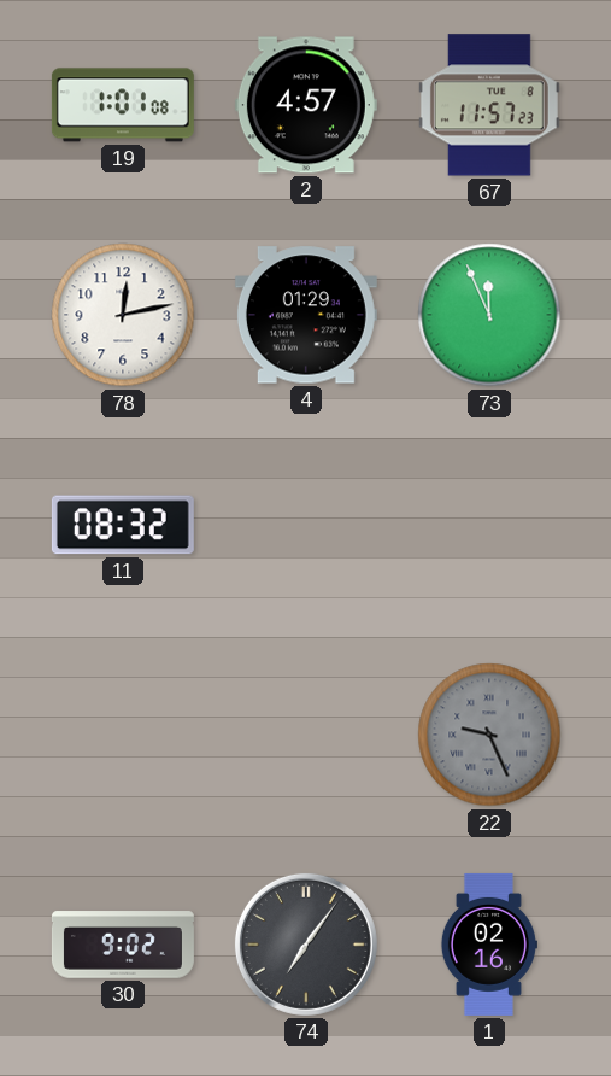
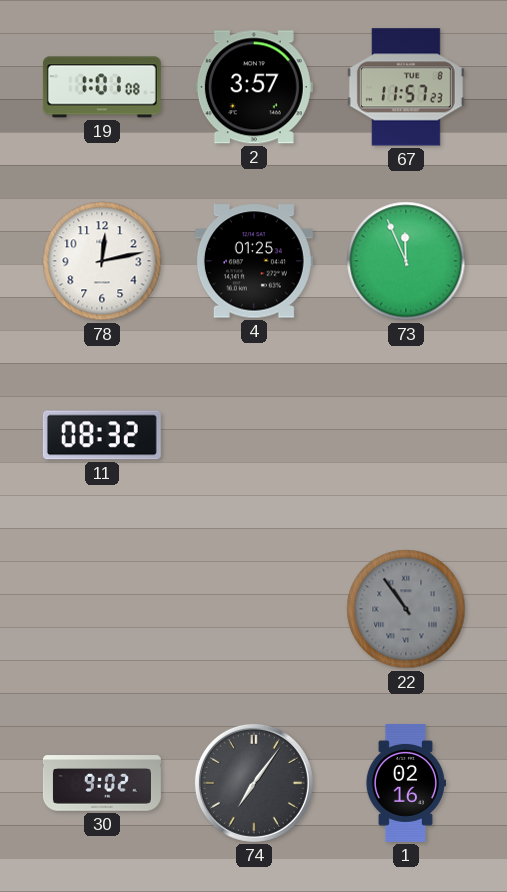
2: 4:57 -> 3:57
4: 01:29 -> 01:25
22: 9:26 -> 10:54
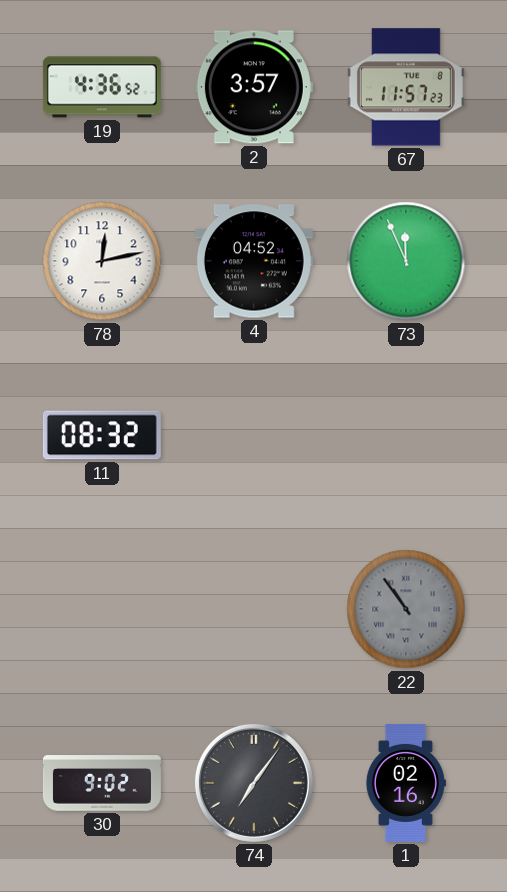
19: 1:01 -> 4:36
4: 01:25 -> 04:52
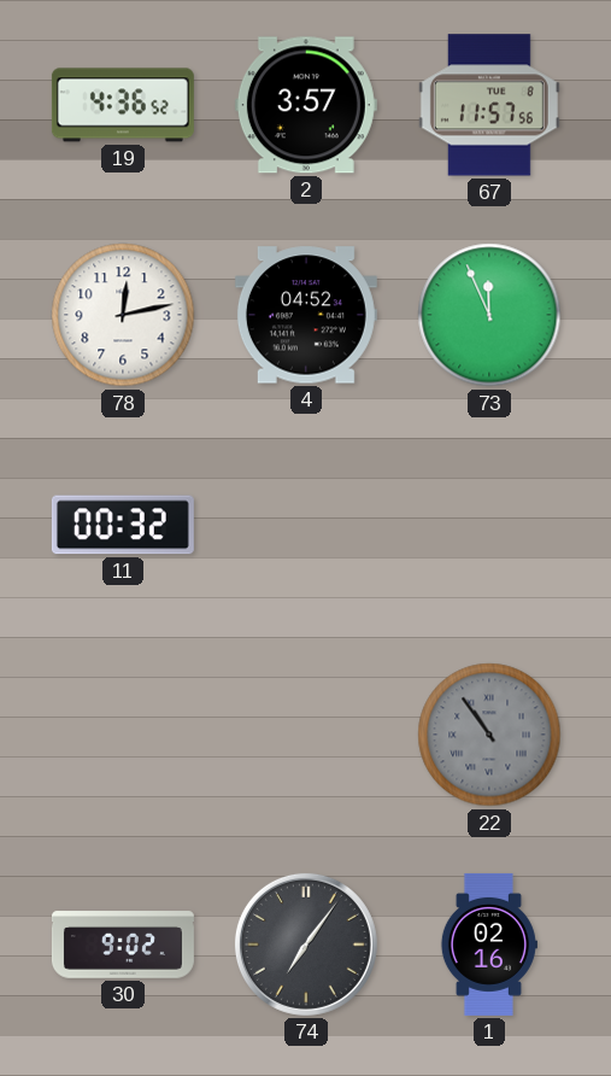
67: 11:57:23 -> 11:57:56
11: 08:32 -> 00:32
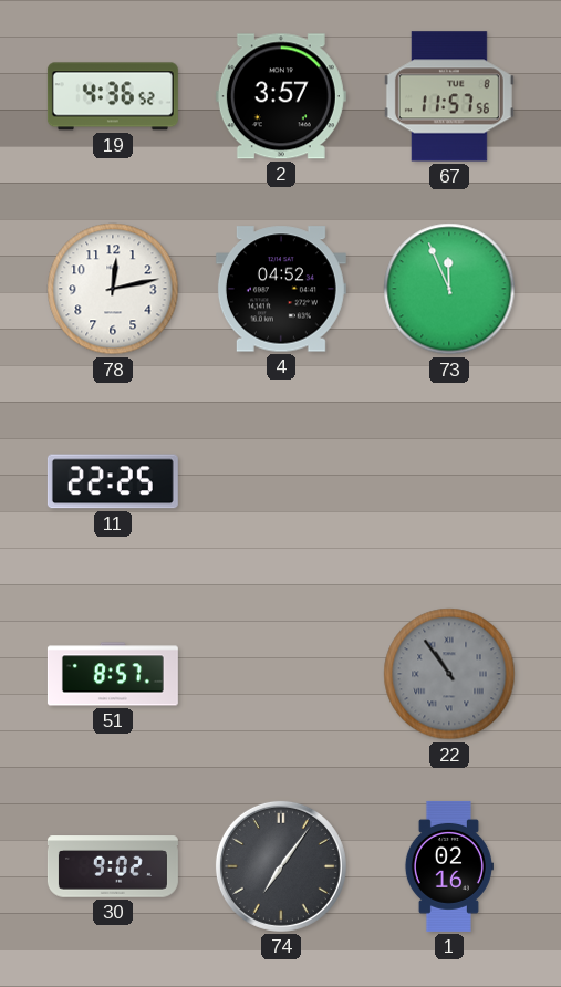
11: 00:32 -> 22:25
51: none -> 8:57
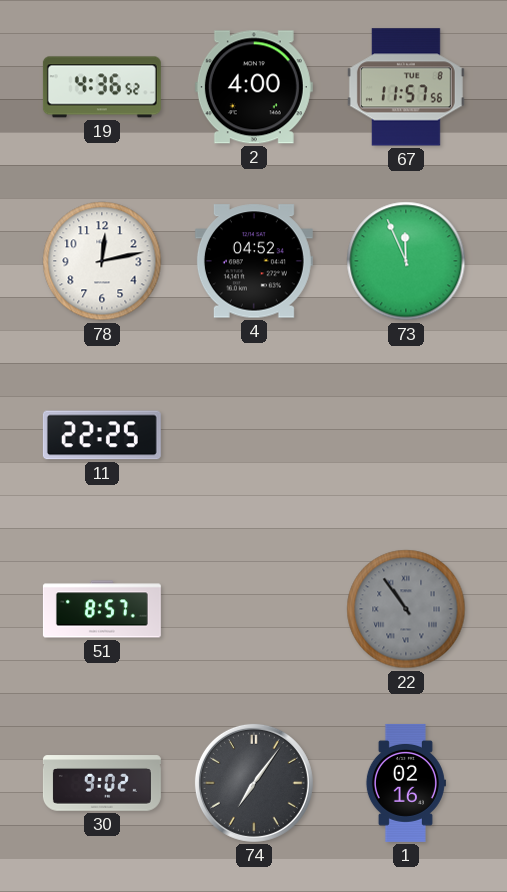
2: 3:57 -> 4:00
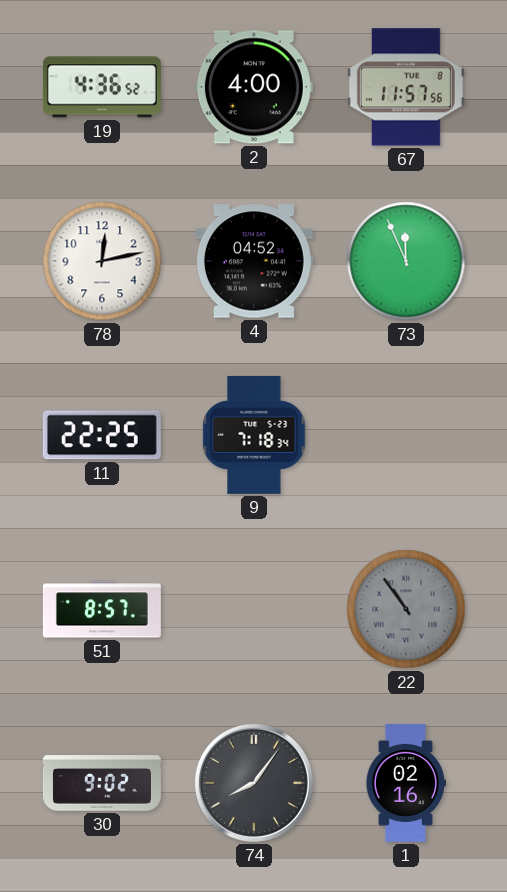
9: none -> 7:18
74: 7:06 -> 8:06
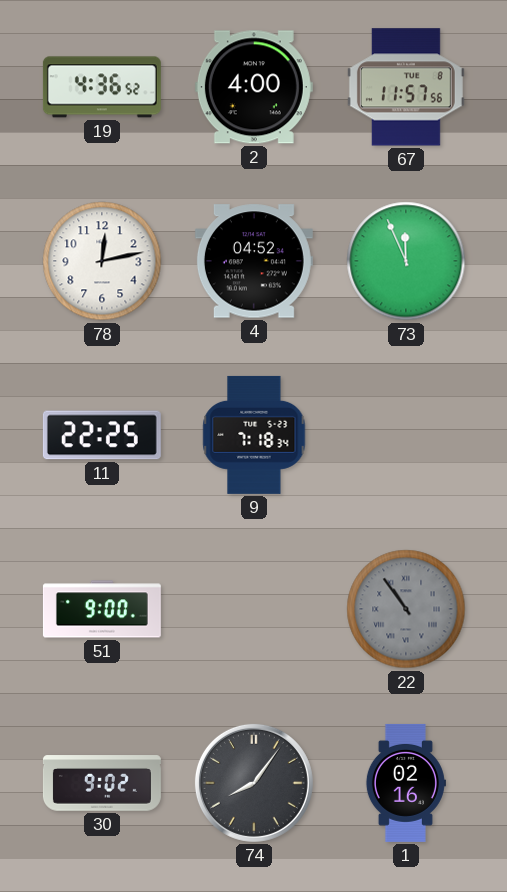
51: 8:57 -> 9:00
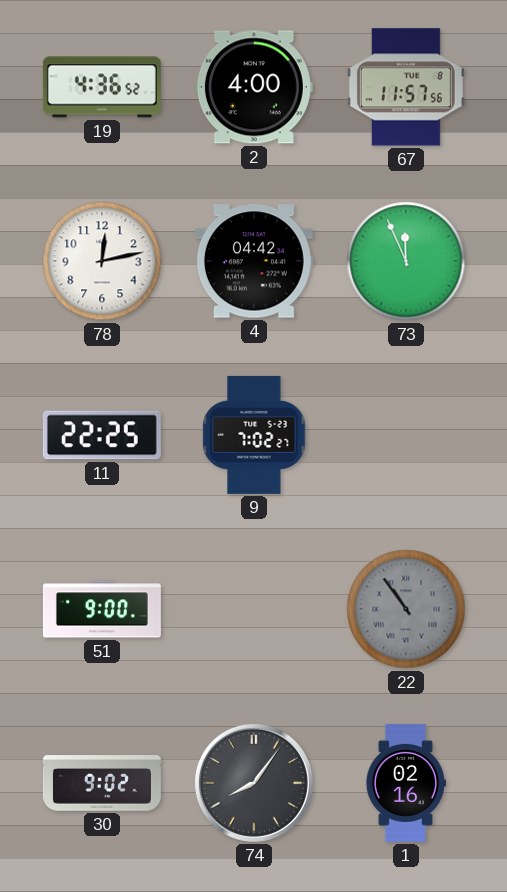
4: 04:52 -> 04:42
9: 7:18 -> 7:02
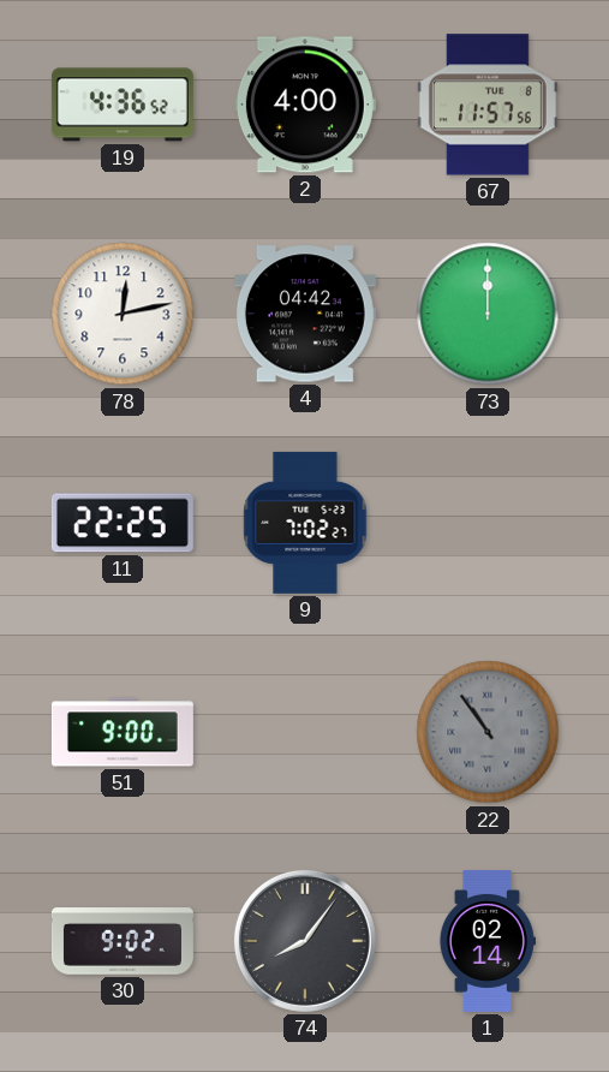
73: 11:56 -> 12:00
1: 02:16 -> 02:14
